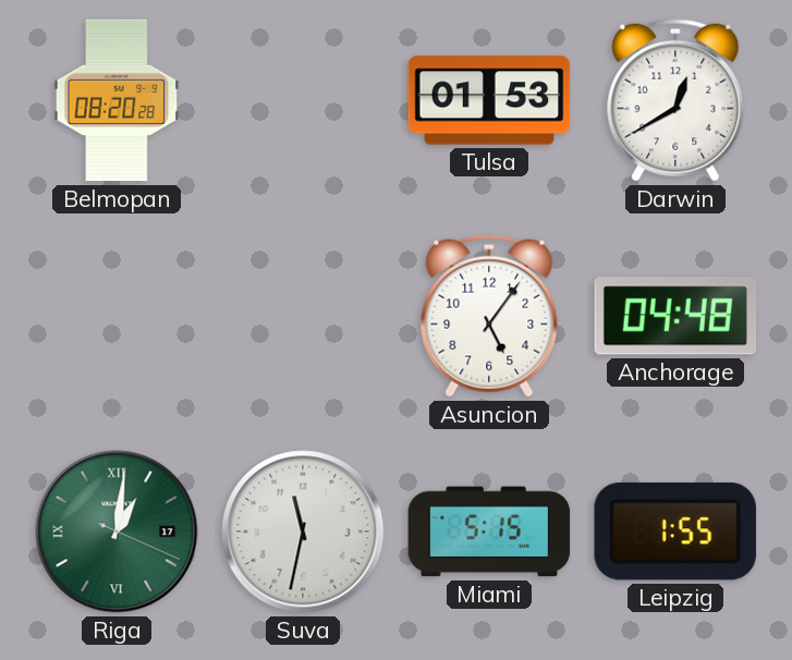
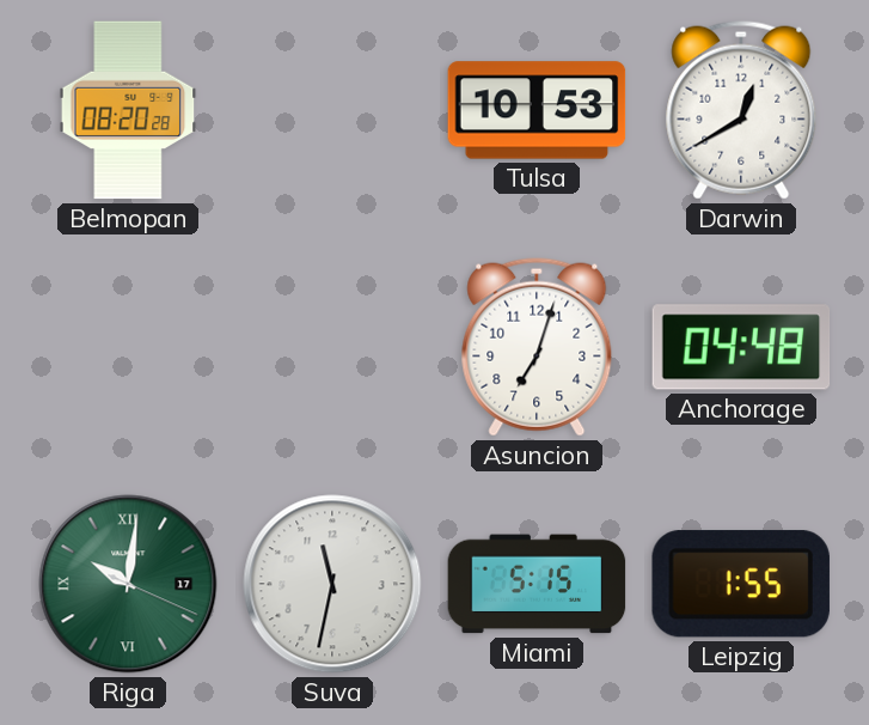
Tulsa: 01:53 -> 10:53
Asuncion: 5:06 -> 7:03
Riga: 1:01 -> 10:01
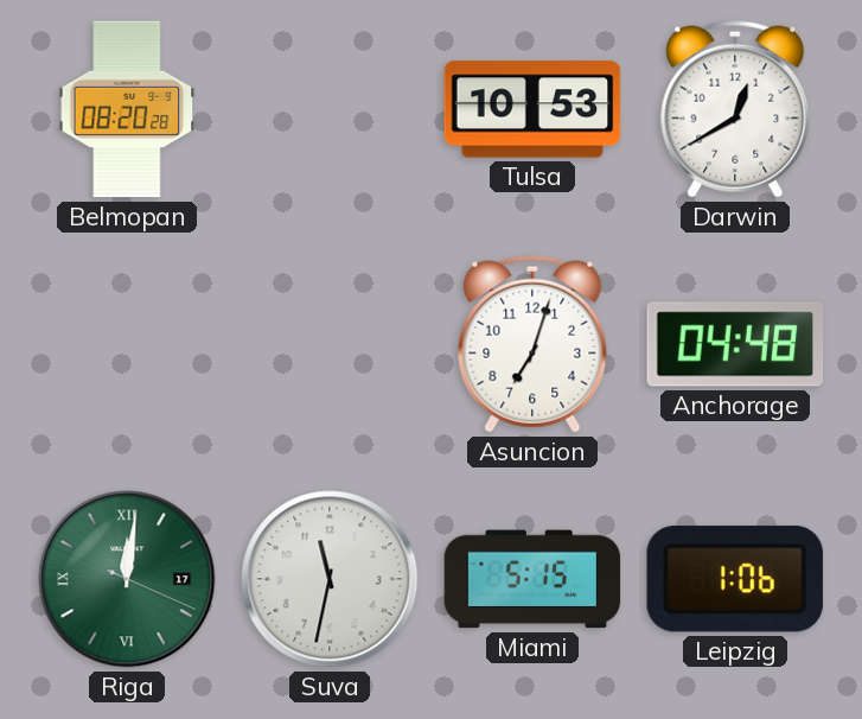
Riga: 10:01 -> 12:01
Leipzig: 1:55 -> 1:06
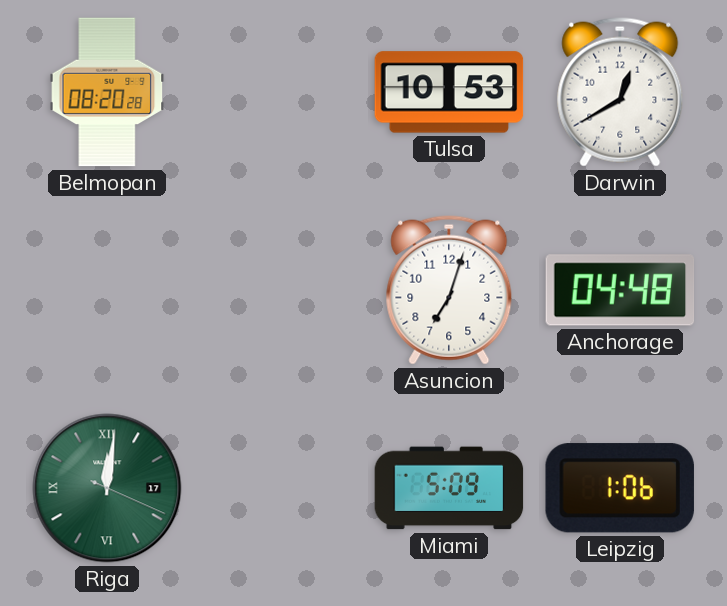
Suva: 11:32 -> none
Miami: 5:15 -> 5:09
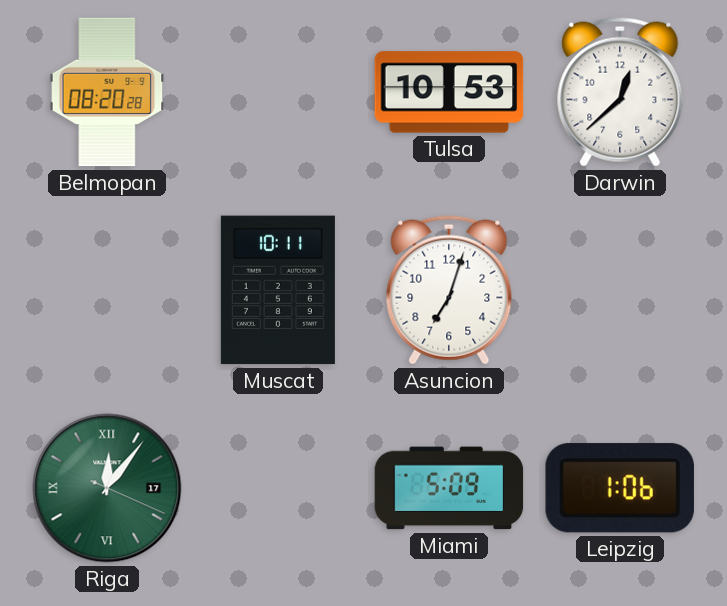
Darwin: 12:40 -> 12:38
Muscat: none -> 10:11
Anchorage: 04:48 -> none
Riga: 12:01 -> 12:06
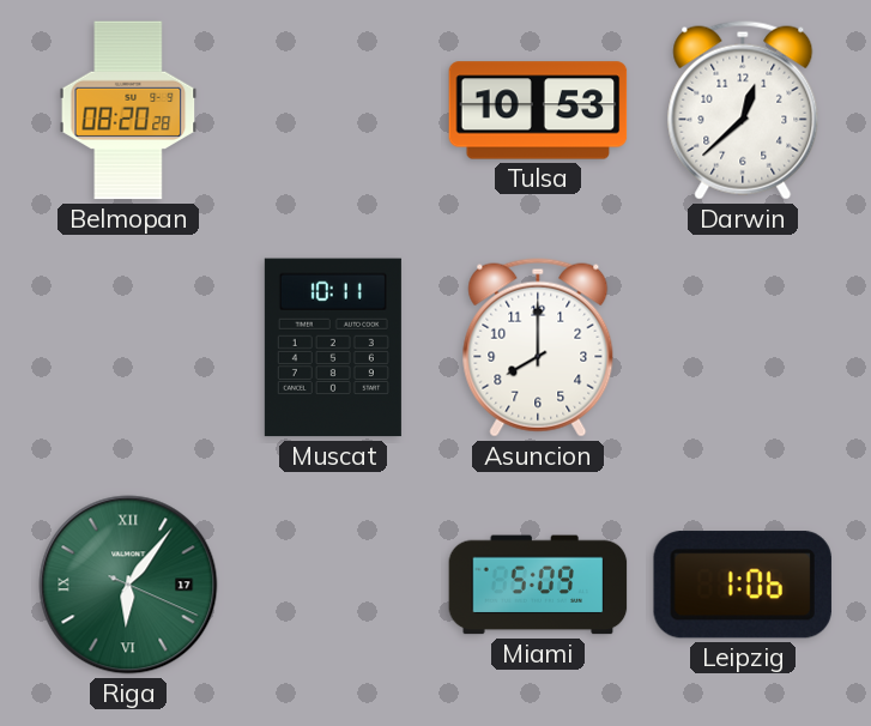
Asuncion: 7:03 -> 8:00
Riga: 12:06 -> 6:06
